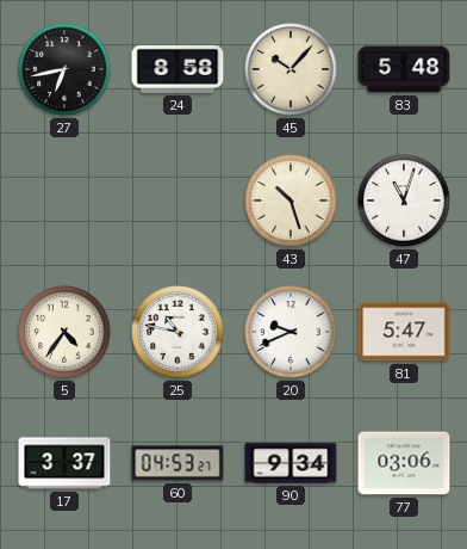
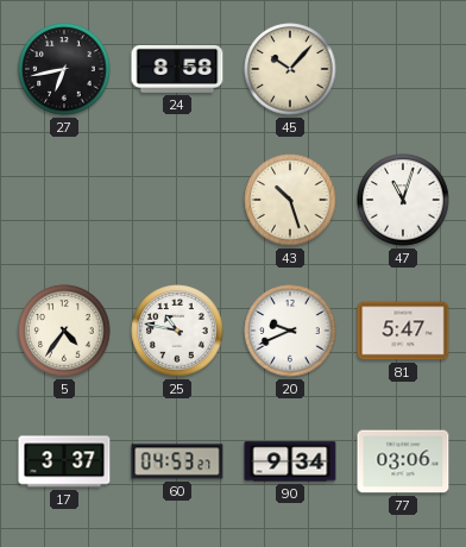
83: 5:48 -> none
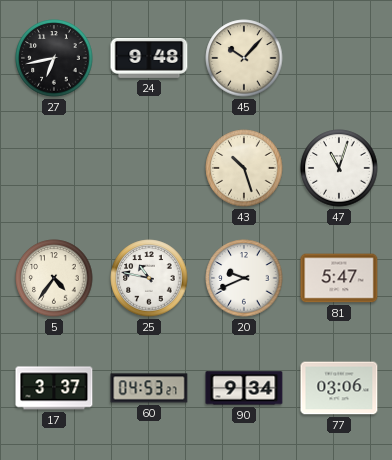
24: 8:58 -> 9:48
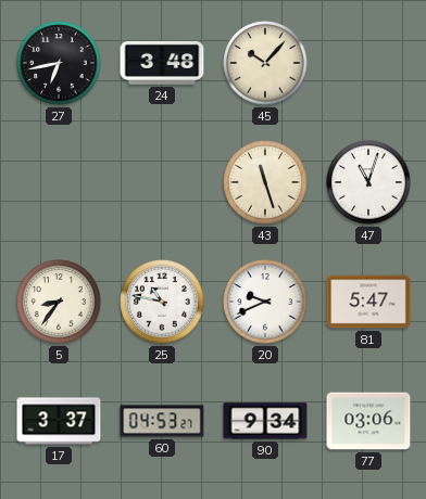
24: 9:48 -> 3:48
43: 10:27 -> 11:27
5: 4:36 -> 8:36
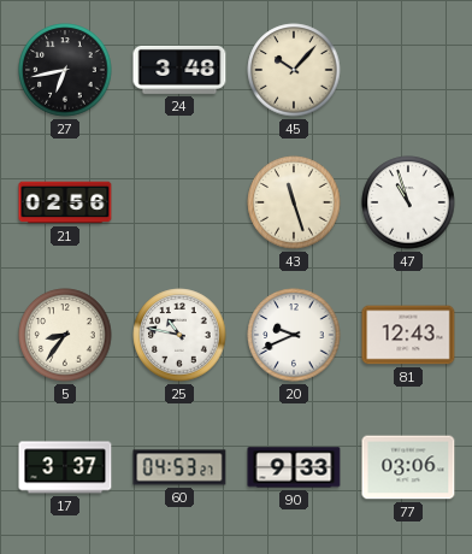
21: none -> 02:56
47: 11:03 -> 10:57
81: 5:47 -> 12:43
90: 9:34 -> 9:33
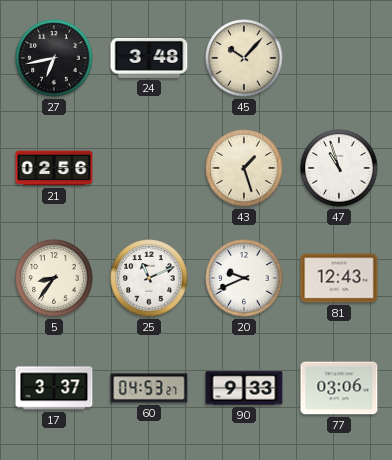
43: 11:27 -> 1:27
25: 10:47 -> 11:11
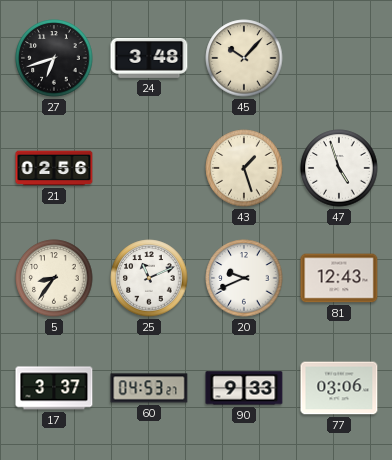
27: 6:43 -> 6:42
47: 10:57 -> 4:57
